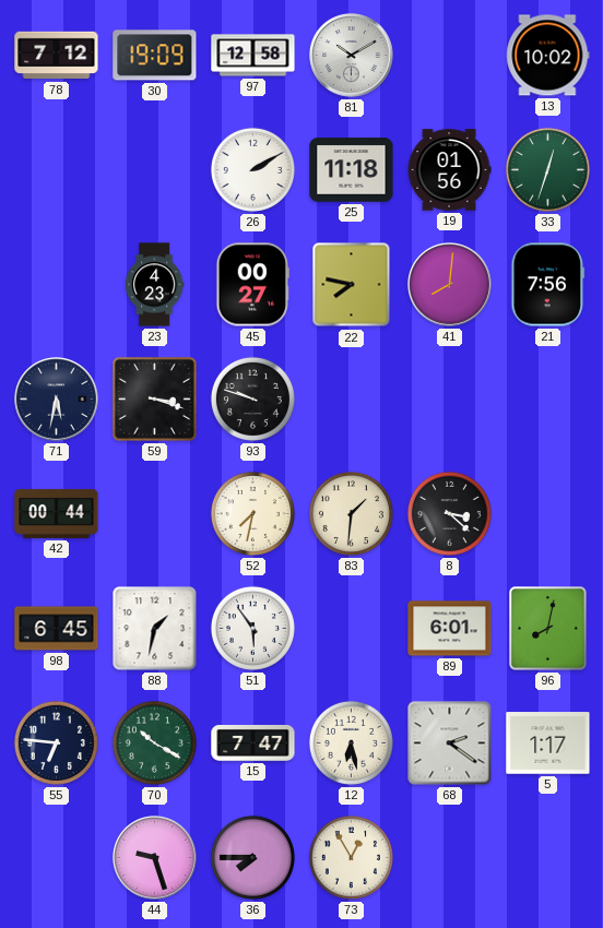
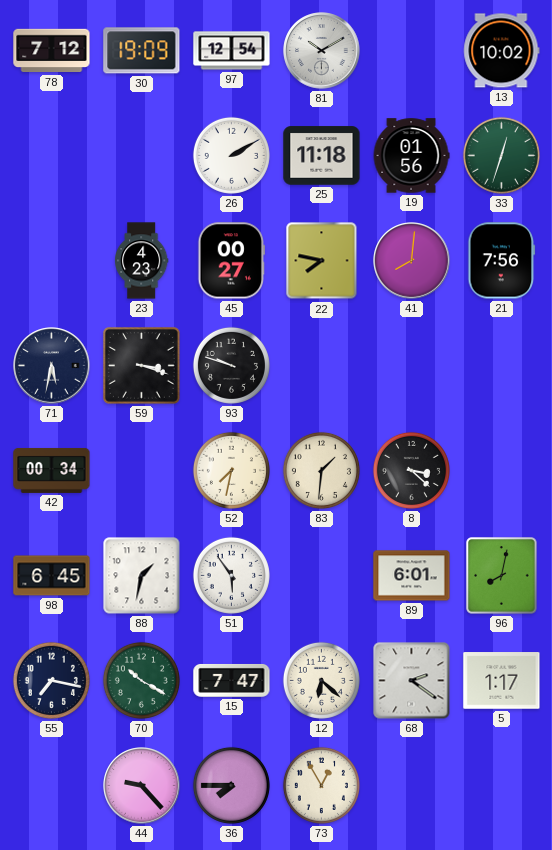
97: 12:58 -> 12:54
42: 00:44 -> 00:34
55: 6:46 -> 7:17
12: 6:28 -> 6:22
44: 9:27 -> 9:23
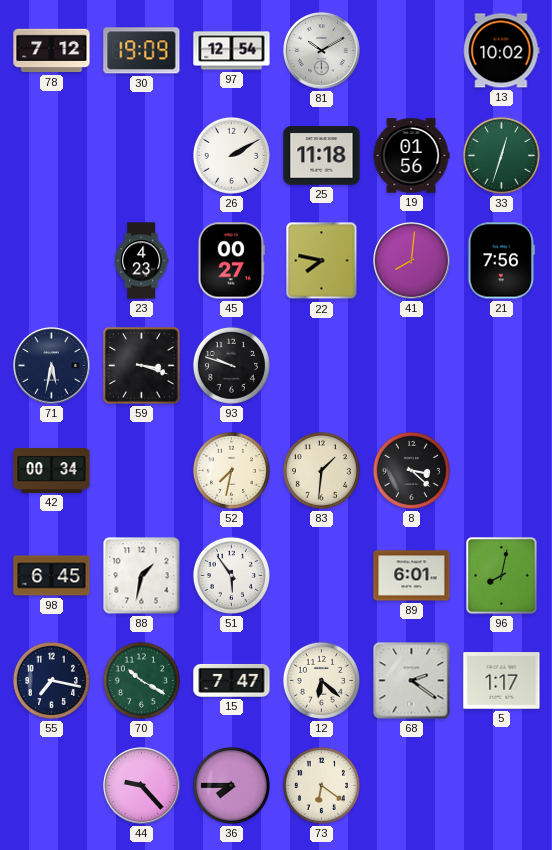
73: 12:55 -> 6:21
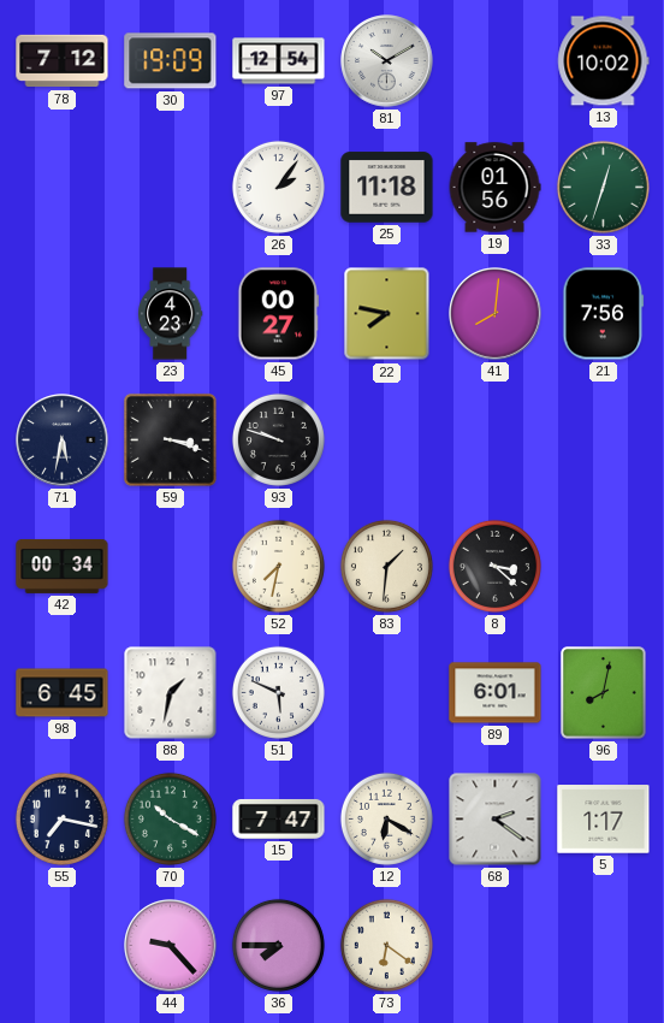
26: 2:10 -> 2:06
51: 5:54 -> 5:49
12: 6:22 -> 6:20
